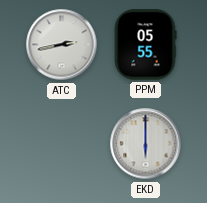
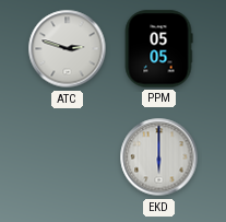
ATC: 2:43 -> 2:48
PPM: 05:55 -> 05:05
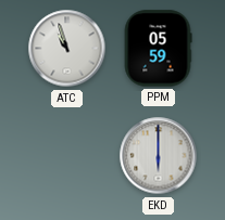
ATC: 2:48 -> 10:57
PPM: 05:05 -> 05:59
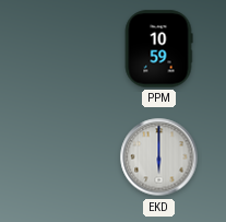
ATC: 10:57 -> none
PPM: 05:59 -> 10:59
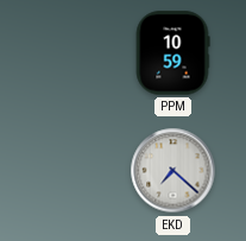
EKD: 6:00 -> 7:22
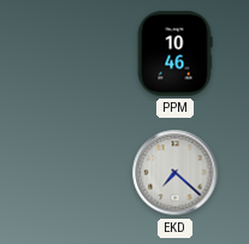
PPM: 10:59 -> 10:46
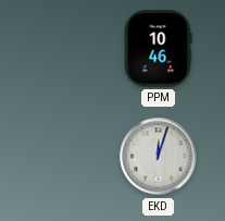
EKD: 7:22 -> 12:03
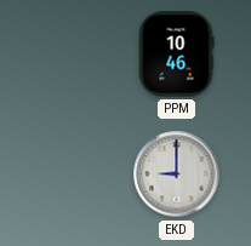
EKD: 12:03 -> 9:00
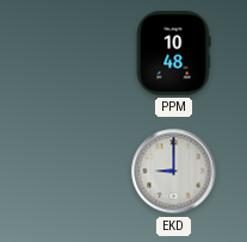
PPM: 10:46 -> 10:48
